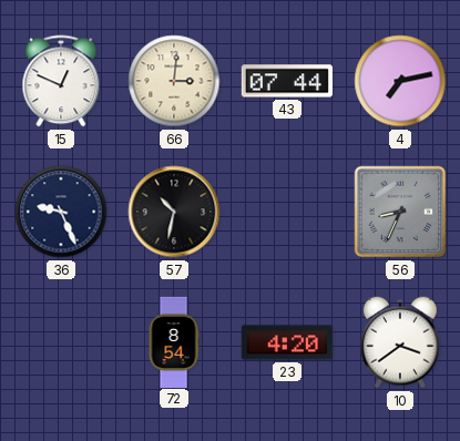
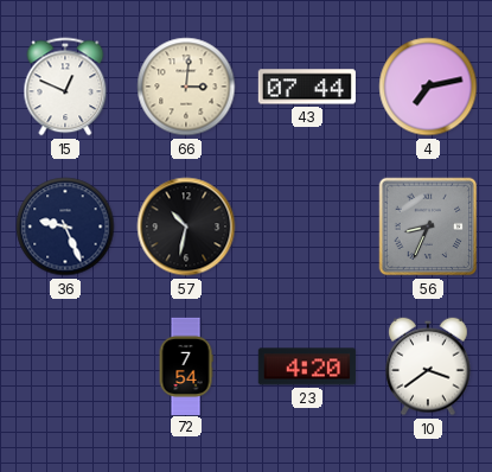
72: 8:54 -> 7:54
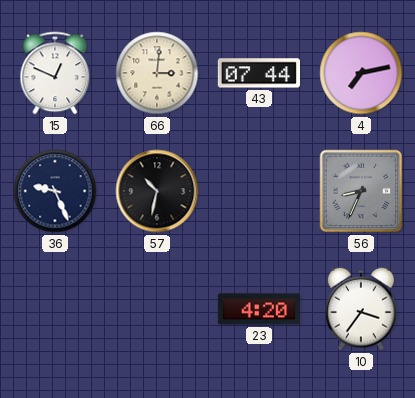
72: 7:54 -> none
10: 3:39 -> 3:36
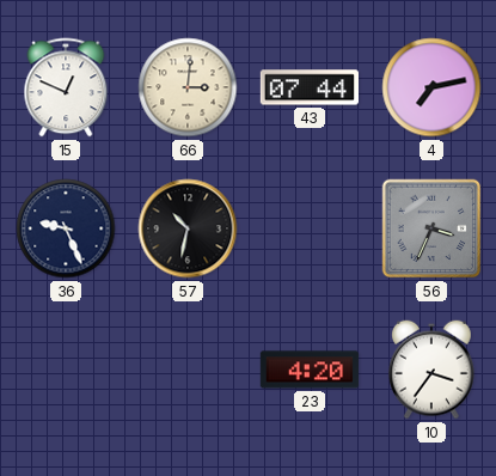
56: 8:34 -> 3:34
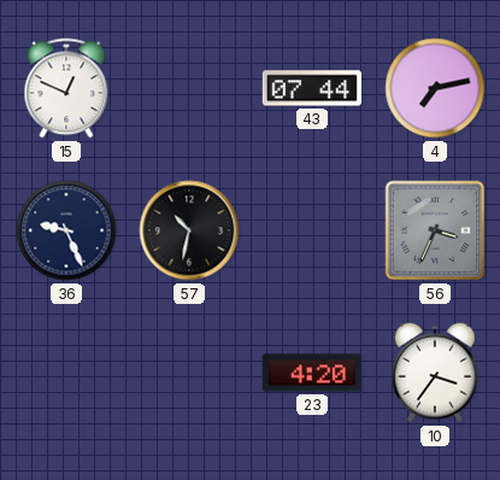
66: 3:01 -> none
